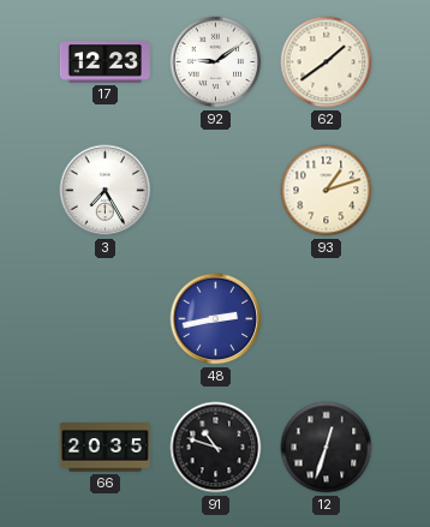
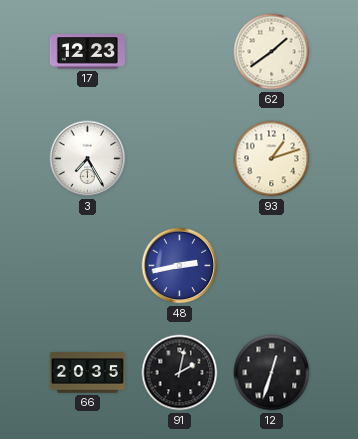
92: 9:09 -> none
91: 10:48 -> 2:02
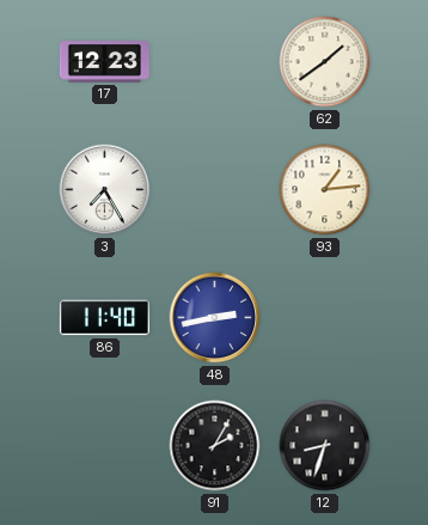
93: 1:12 -> 1:14
86: none -> 11:40
66: 20:35 -> none
91: 2:02 -> 2:05
12: 12:33 -> 8:33
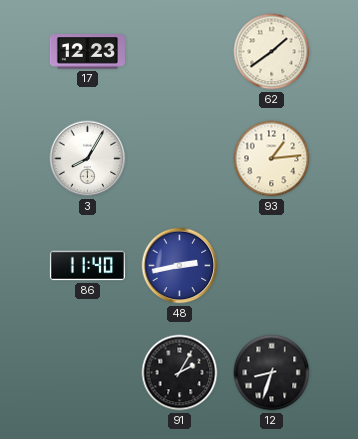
3: 7:25 -> 8:05
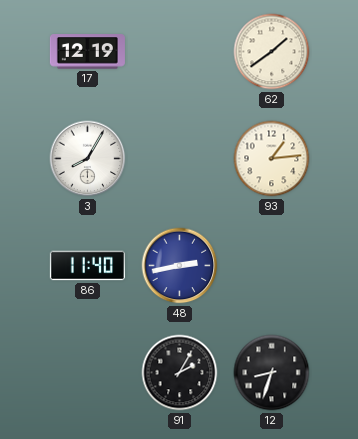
17: 12:23 -> 12:19
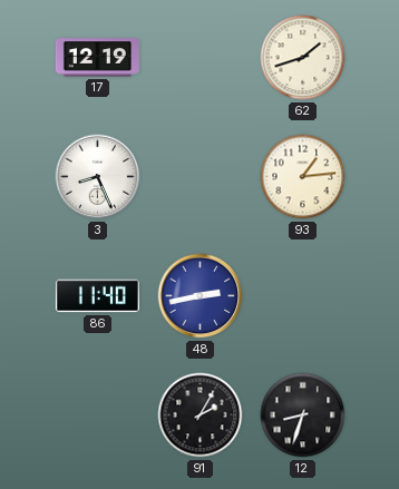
62: 1:39 -> 1:42
3: 8:05 -> 8:26
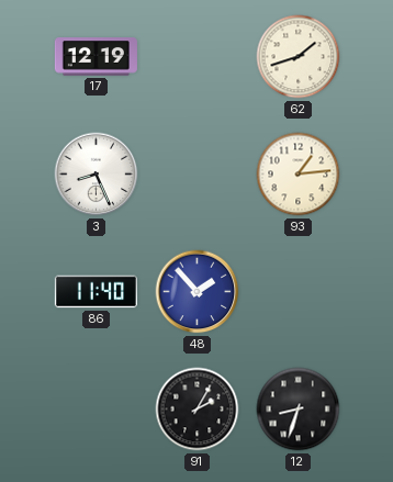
48: 2:43 -> 1:53
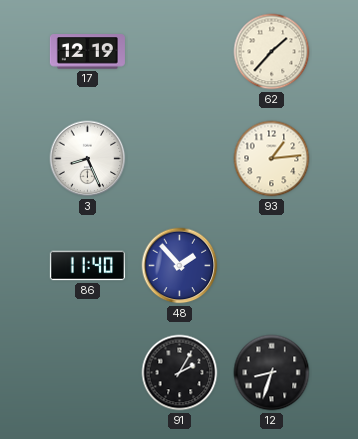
62: 1:42 -> 1:37
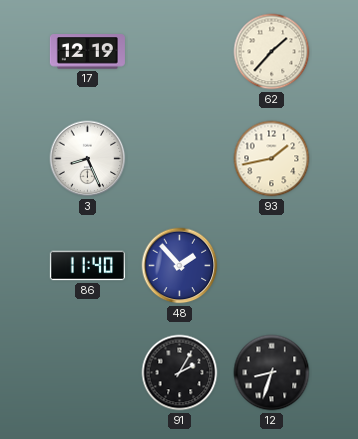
93: 1:14 -> 1:43
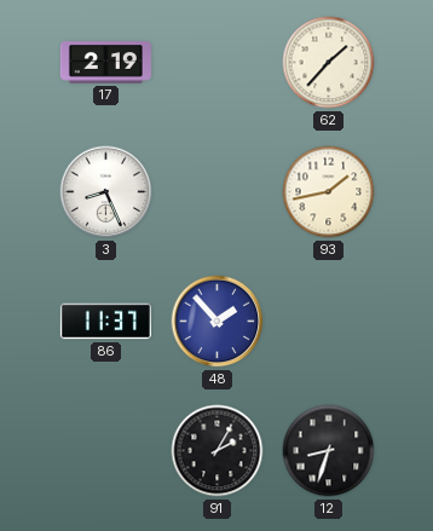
17: 12:19 -> 2:19
86: 11:40 -> 11:37
